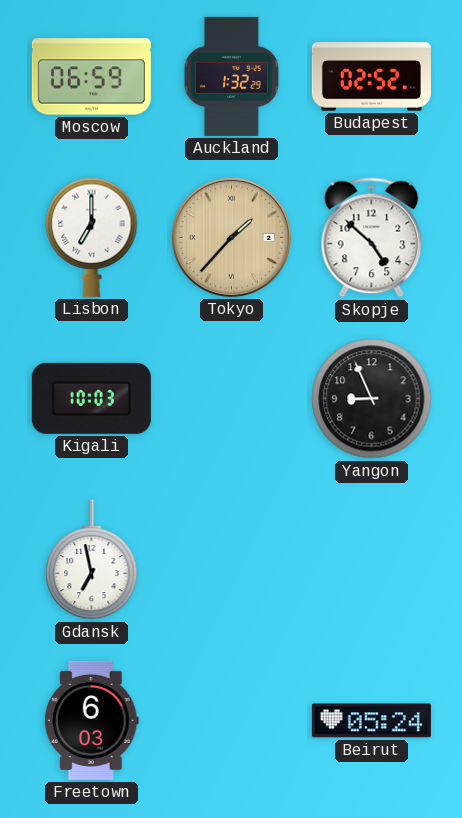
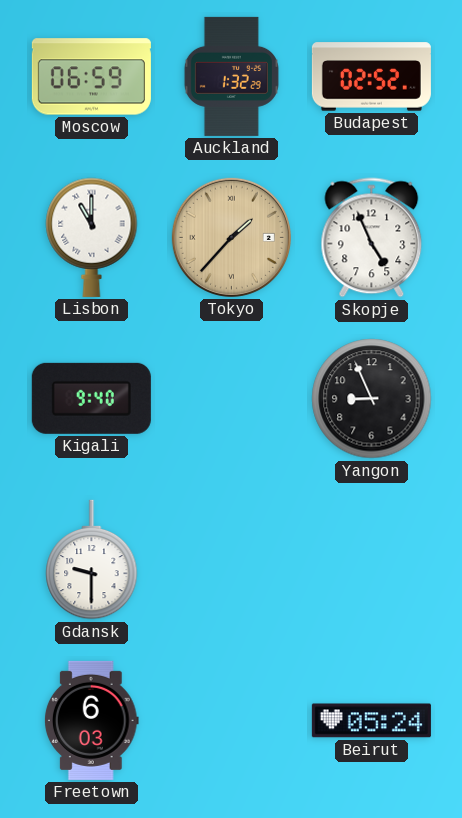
Lisbon: 7:00 -> 11:00
Skopje: 4:52 -> 4:56
Kigali: 10:03 -> 9:40
Gdansk: 6:58 -> 9:30
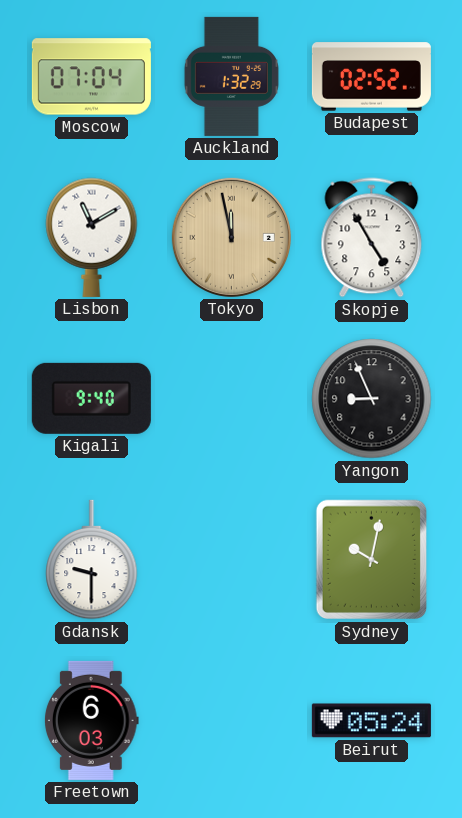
Moscow: 06:59 -> 07:04
Lisbon: 11:00 -> 11:10
Tokyo: 1:37 -> 11:58
Skopje: 4:56 -> 4:55
Sydney: none -> 10:02
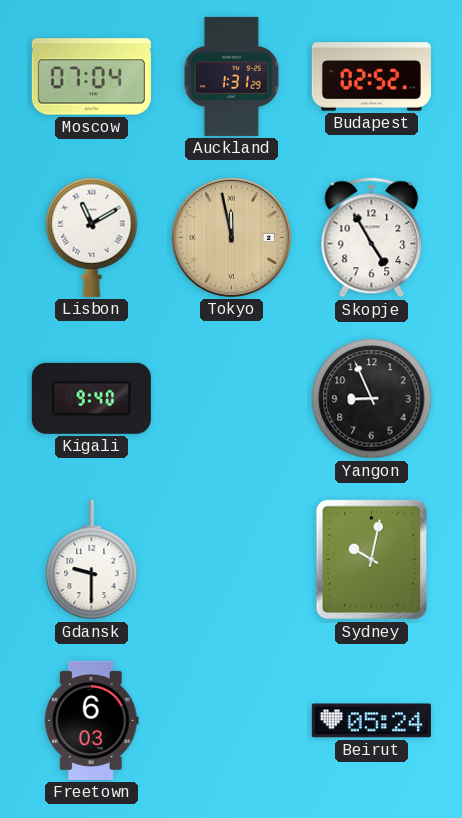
Auckland: 1:32 -> 1:31
